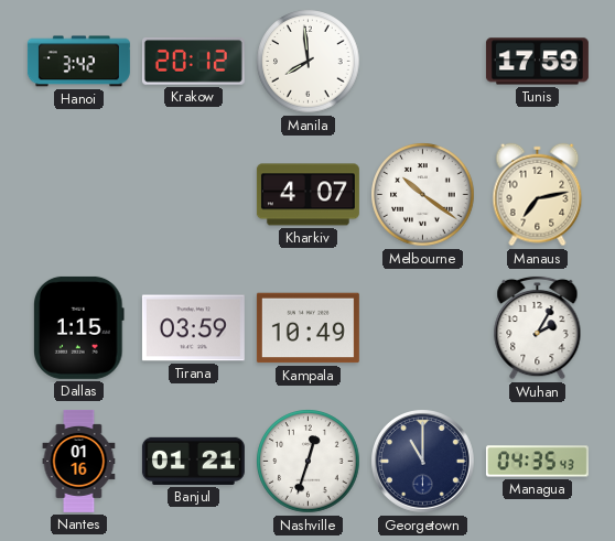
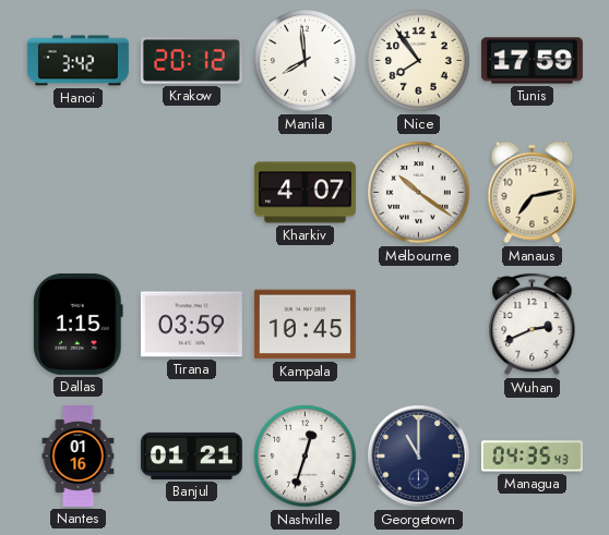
Nice: none -> 7:54
Kampala: 10:49 -> 10:45
Wuhan: 2:05 -> 2:41
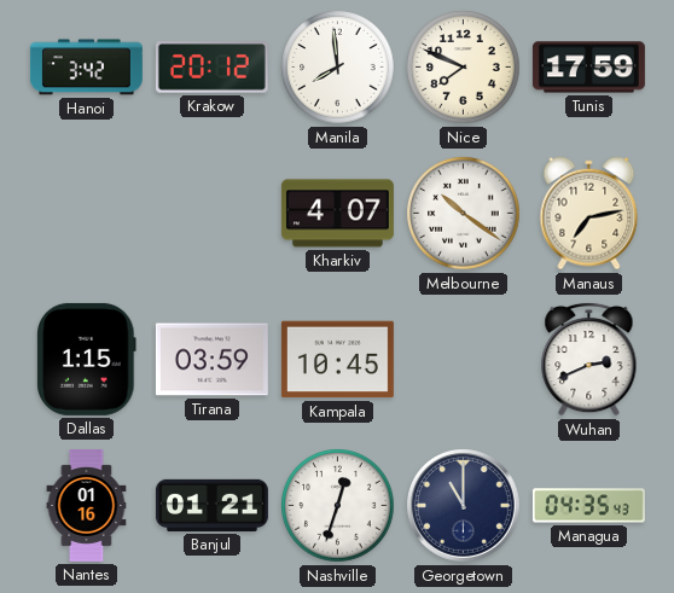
Nice: 7:54 -> 7:49
